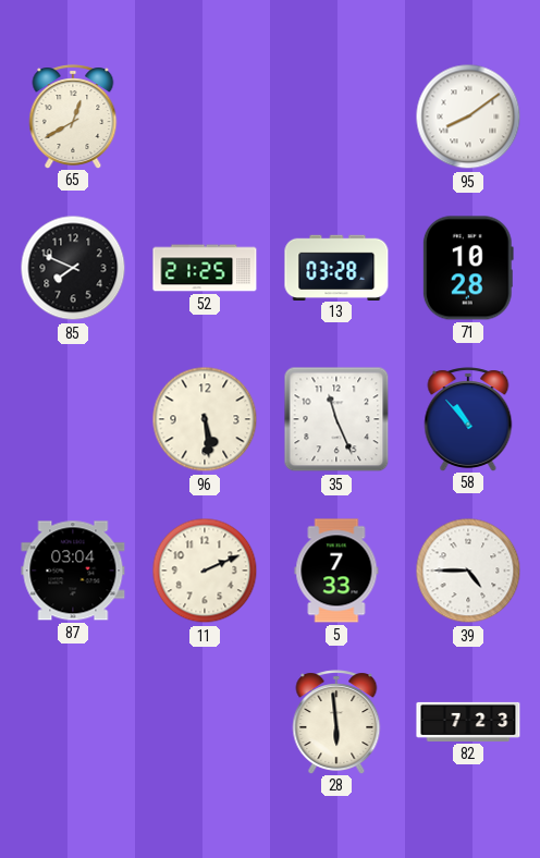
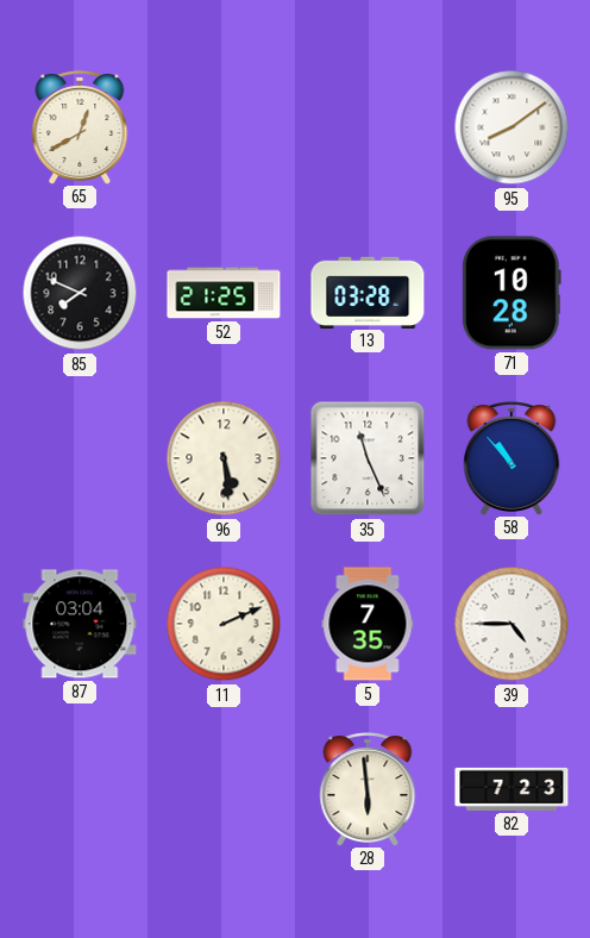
5: 7:33 -> 7:35
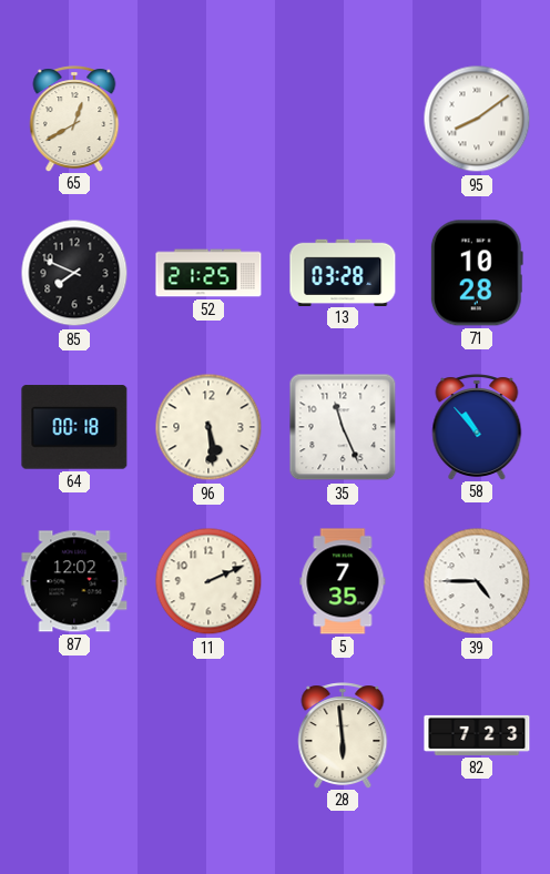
64: none -> 00:18
87: 03:04 -> 12:02
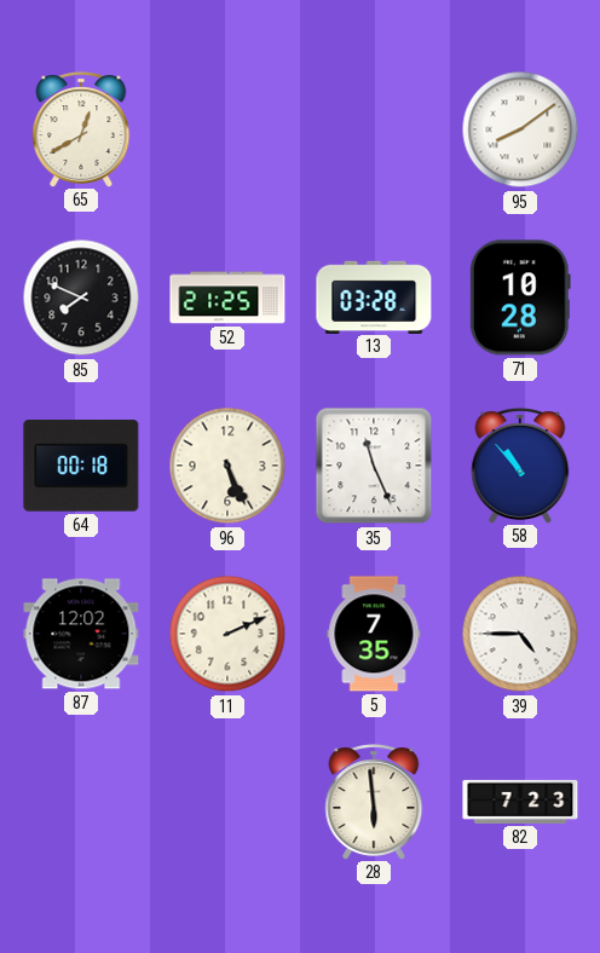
96: 5:29 -> 5:26
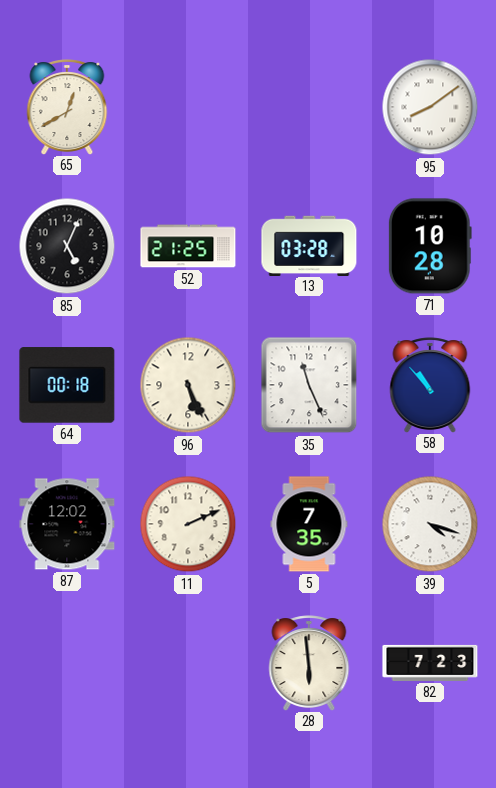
85: 7:49 -> 5:04
39: 4:45 -> 4:18
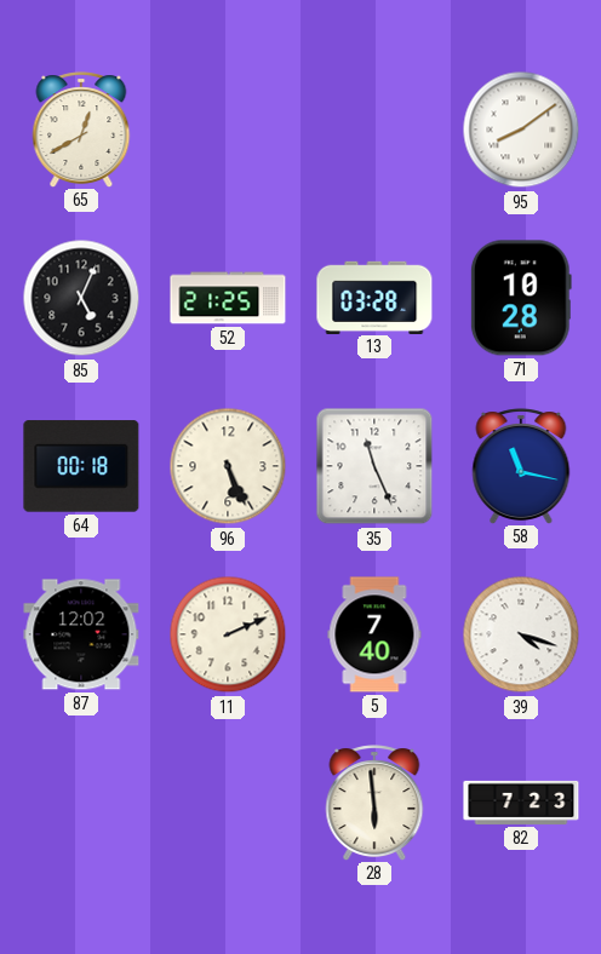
58: 10:53 -> 11:17
5: 7:35 -> 7:40
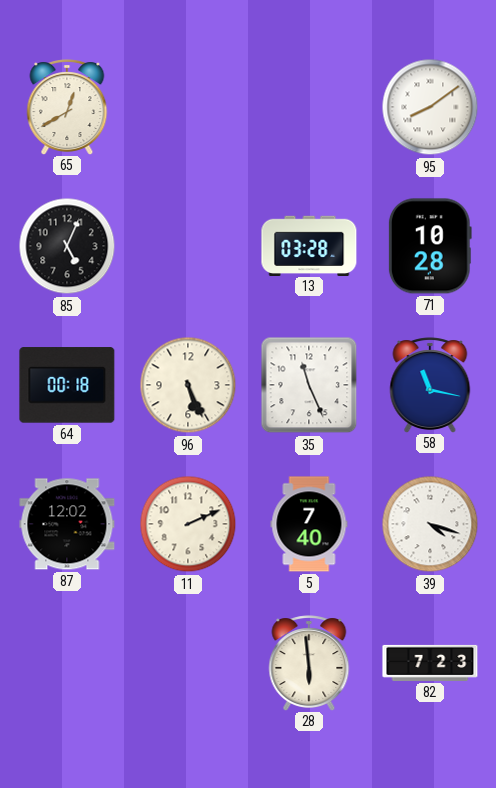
52: 21:25 -> none
